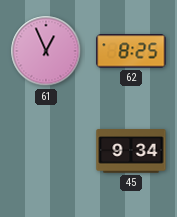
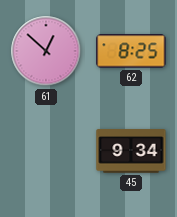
61: 12:56 -> 12:52
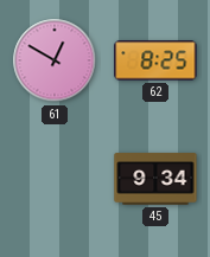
61: 12:52 -> 12:50
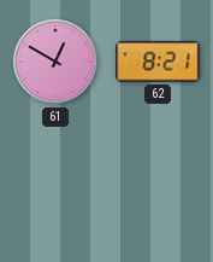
62: 8:25 -> 8:21
45: 9:34 -> none
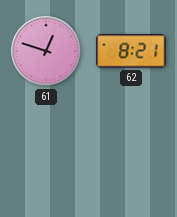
61: 12:50 -> 12:48
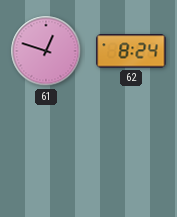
62: 8:21 -> 8:24
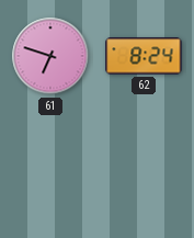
61: 12:48 -> 6:48
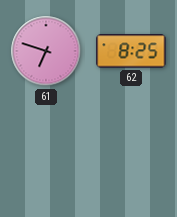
62: 8:24 -> 8:25
